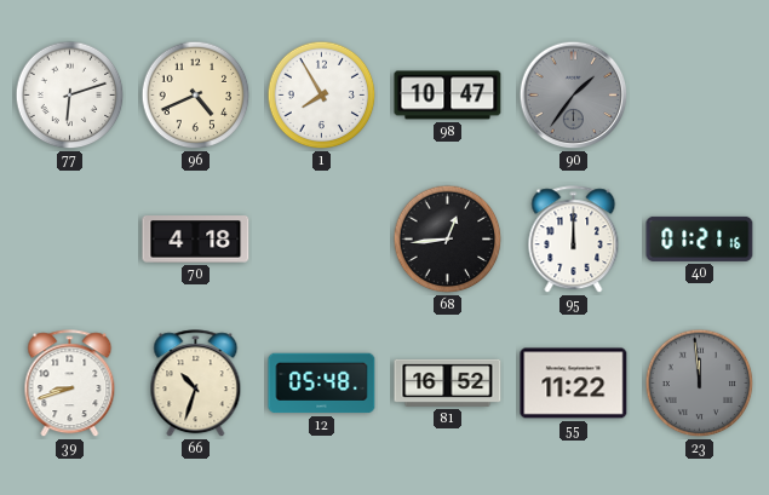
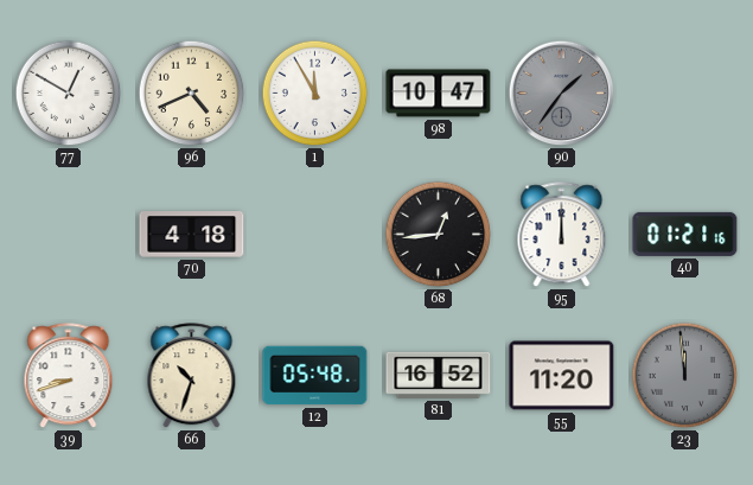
77: 6:12 -> 12:50
1: 7:55 -> 11:55
55: 11:22 -> 11:20
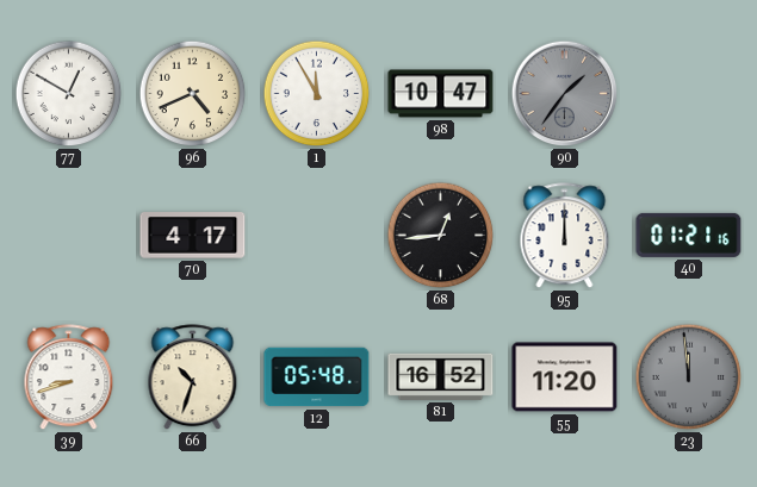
70: 4:18 -> 4:17
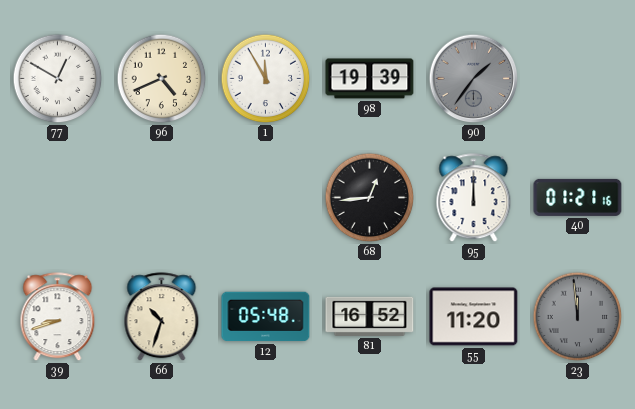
98: 10:47 -> 19:39
70: 4:17 -> none
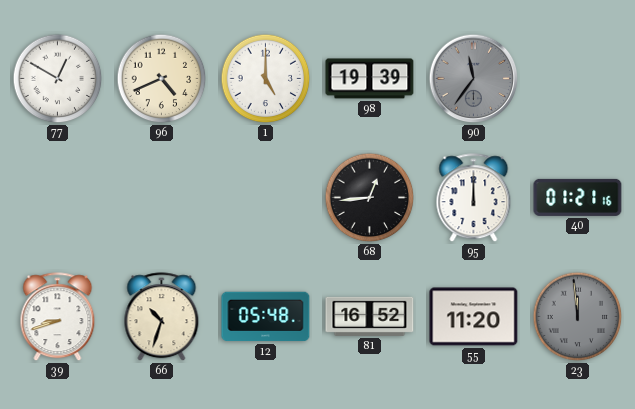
1: 11:55 -> 5:00
90: 1:36 -> 11:36
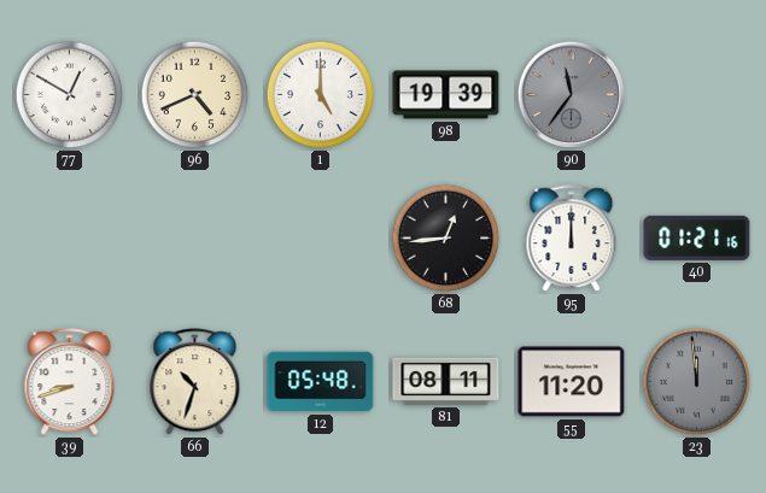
81: 16:52 -> 08:11
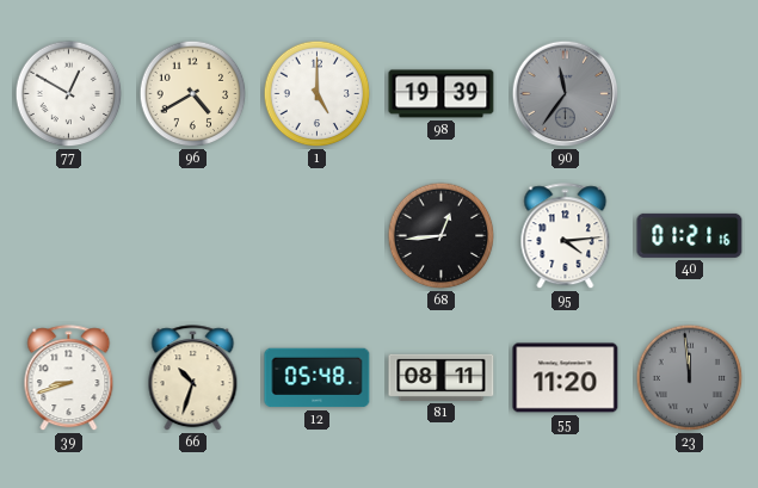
96: 4:41 -> 4:40
95: 12:00 -> 4:14
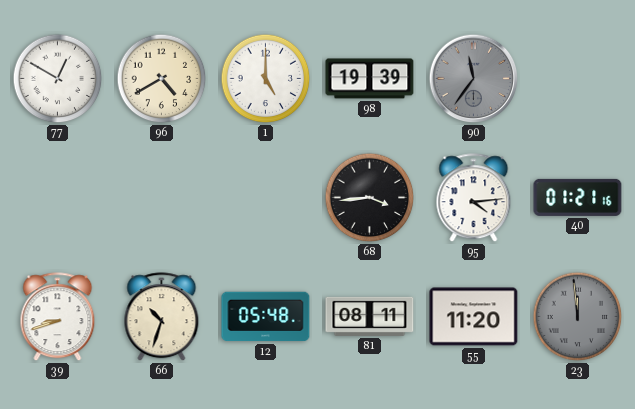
68: 12:44 -> 3:44
